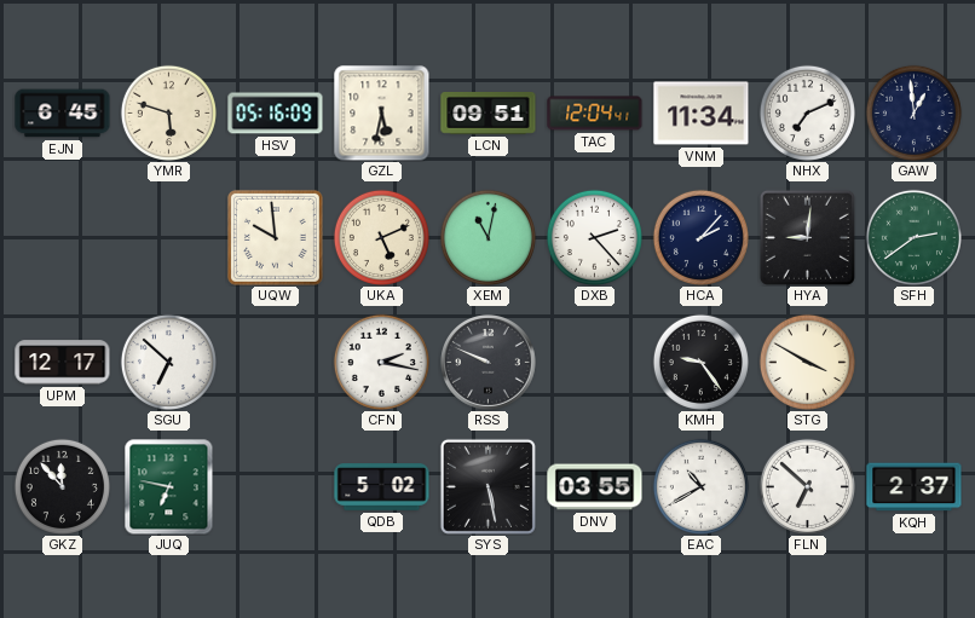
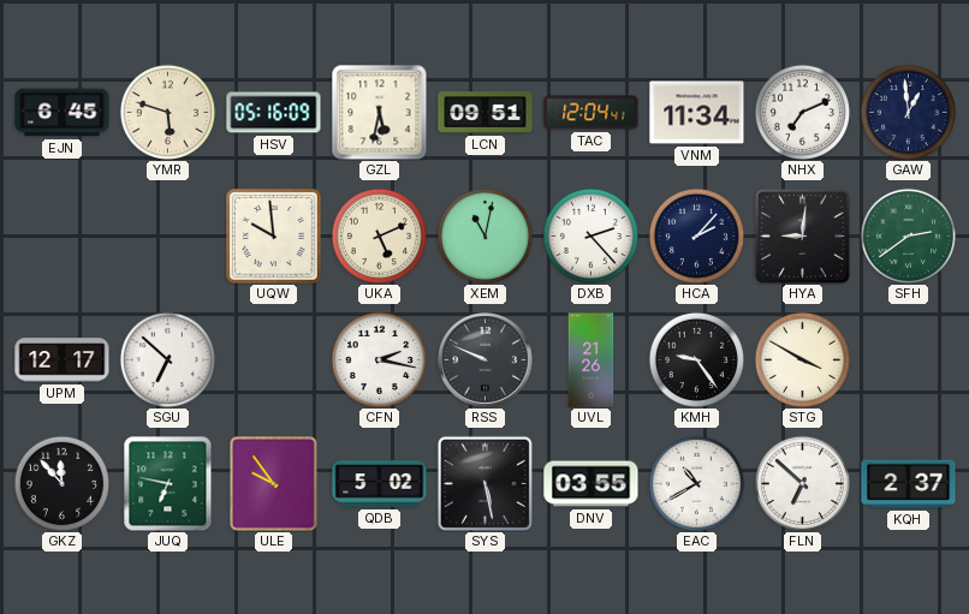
UVL: none -> 21:26
ULE: none -> 9:54
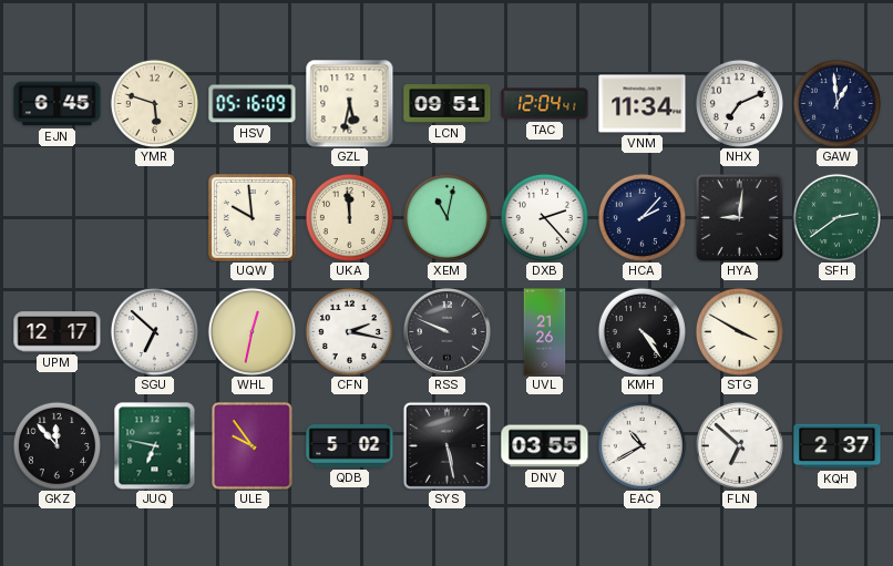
UKA: 5:11 -> 11:59
WHL: none -> 12:32
KMH: 9:24 -> 4:24
